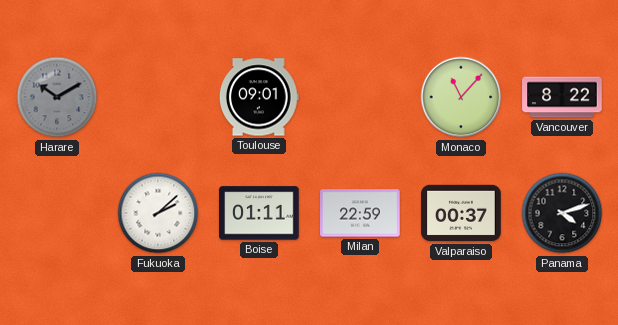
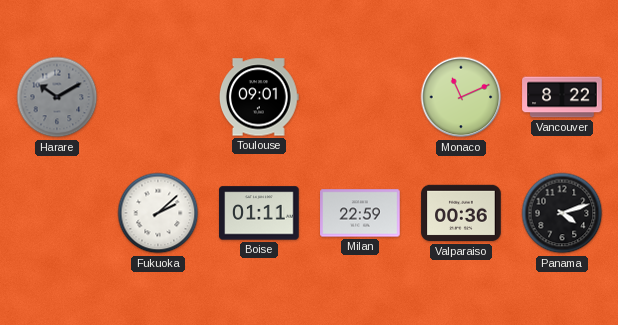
Monaco: 11:07 -> 11:11
Valparaiso: 00:37 -> 00:36
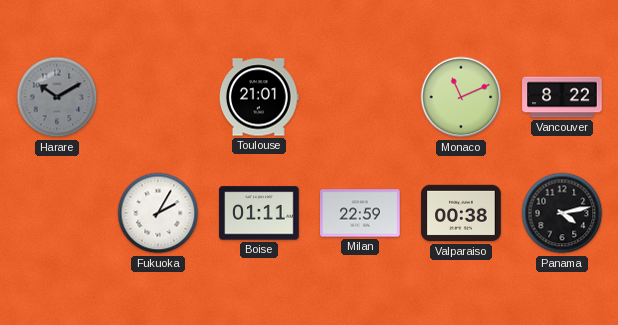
Toulouse: 09:01 -> 21:01
Fukuoka: 2:08 -> 2:05
Valparaiso: 00:36 -> 00:38
Panama: 4:12 -> 4:13
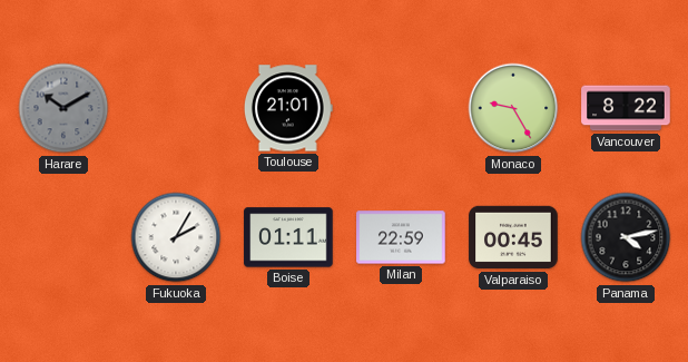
Monaco: 11:11 -> 9:25
Valparaiso: 00:38 -> 00:45
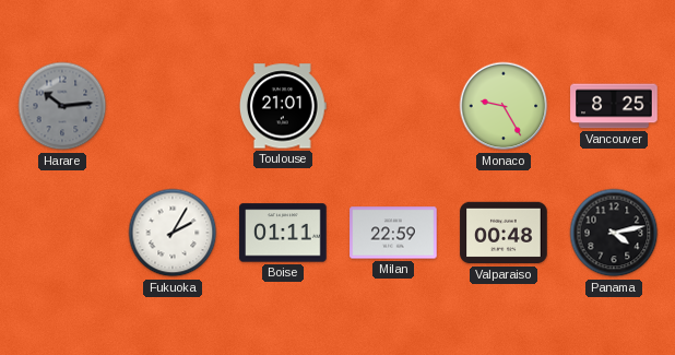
Harare: 10:10 -> 10:14
Vancouver: 8:22 -> 8:25
Valparaiso: 00:45 -> 00:48
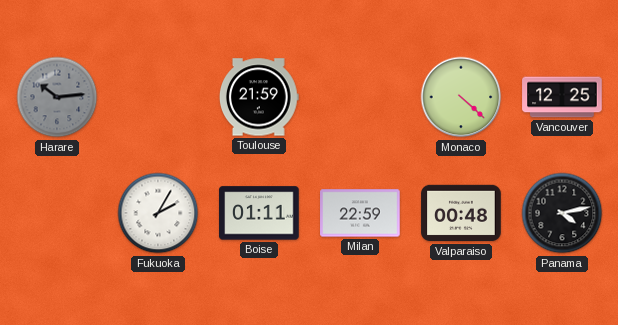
Toulouse: 21:01 -> 21:59
Monaco: 9:25 -> 4:22
Vancouver: 8:25 -> 12:25
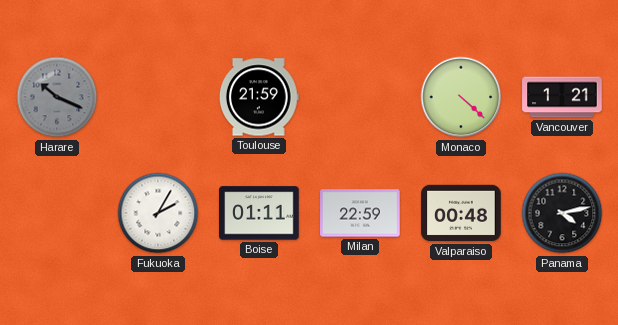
Harare: 10:14 -> 10:19
Vancouver: 12:25 -> 1:21
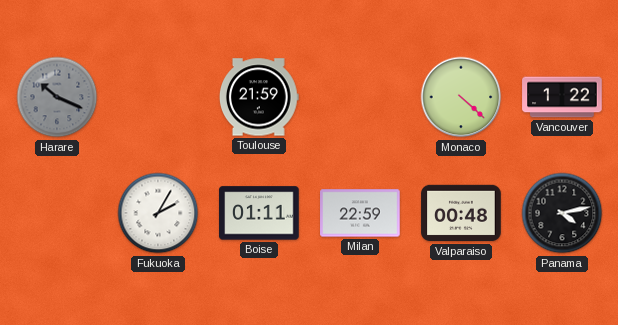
Vancouver: 1:21 -> 1:22
